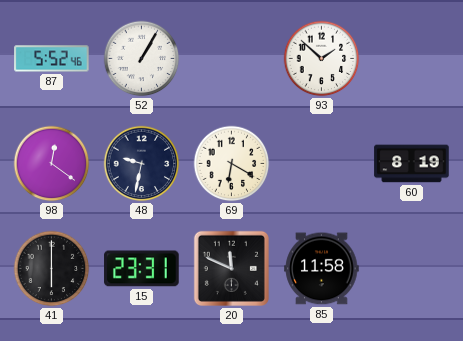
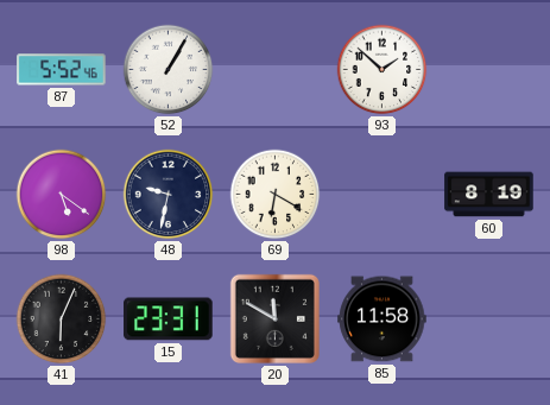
98: 12:21 -> 5:21
41: 6:00 -> 6:04
20: 11:49 -> 11:50
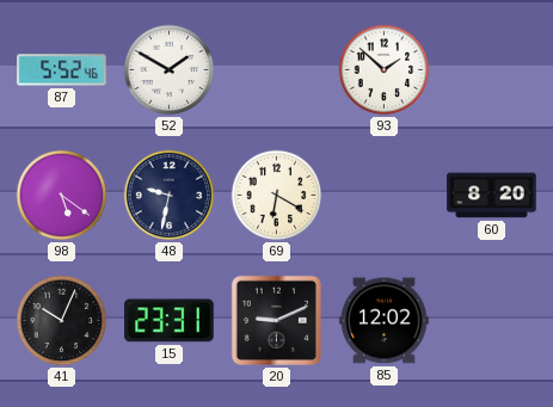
52: 1:05 -> 1:50
60: 8:19 -> 8:20
41: 6:04 -> 10:04
20: 11:50 -> 9:11
85: 11:58 -> 12:02
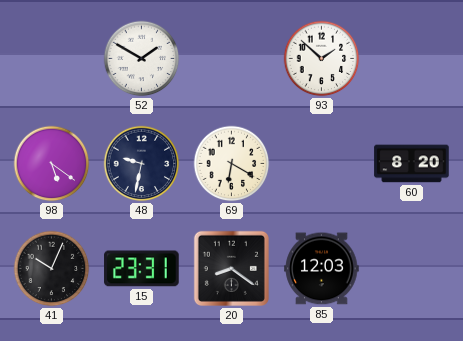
87: 5:52 -> none
20: 9:11 -> 8:21
85: 12:02 -> 12:03
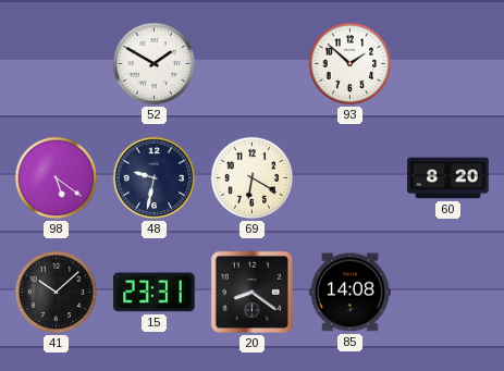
41: 10:04 -> 10:08
85: 12:03 -> 14:08
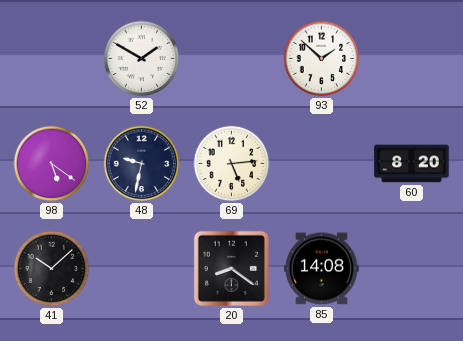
69: 6:20 -> 5:14
15: 23:31 -> none
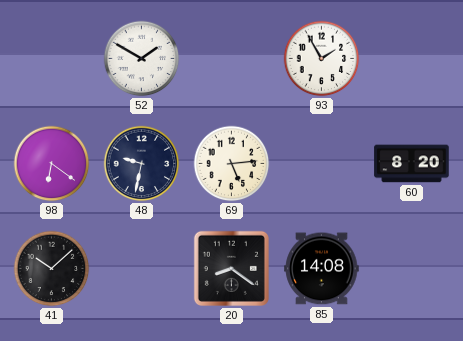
93: 1:52 -> 1:55
98: 5:21 -> 6:21
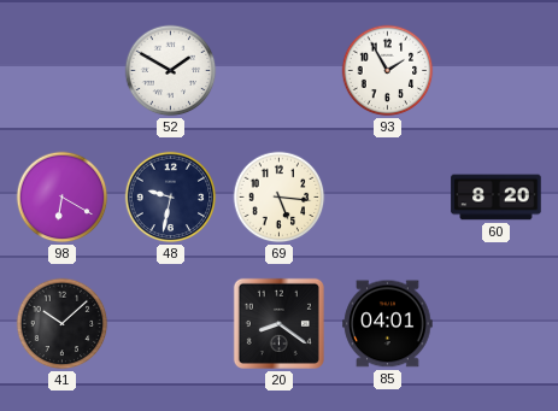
98: 6:21 -> 6:20
69: 5:14 -> 5:16
85: 14:08 -> 04:01
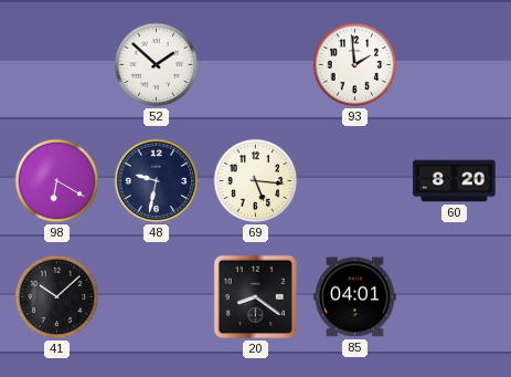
52: 1:50 -> 1:52
93: 1:55 -> 1:59
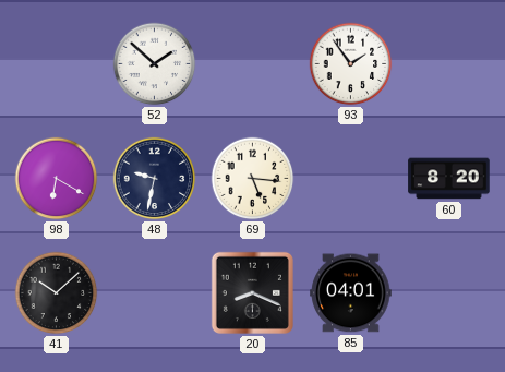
93: 1:59 -> 1:54
20: 8:21 -> 8:19
